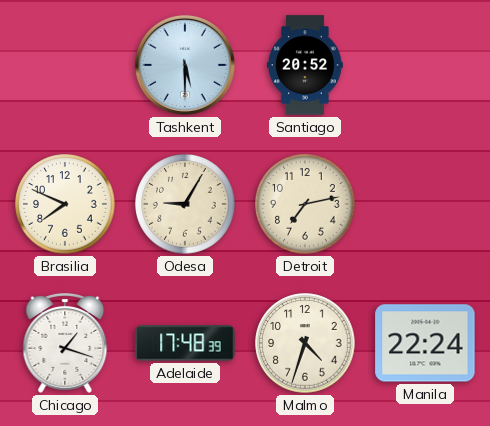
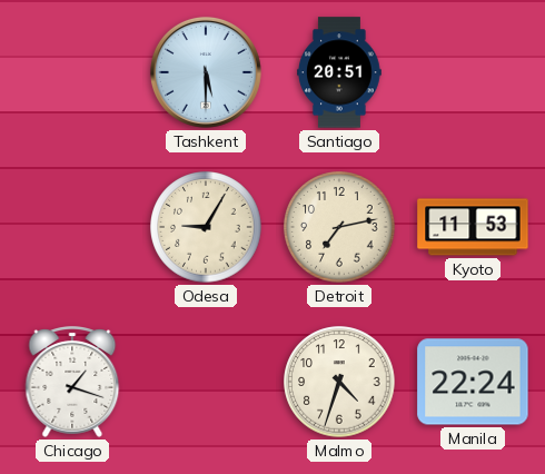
Santiago: 20:52 -> 20:51
Brasilia: 7:49 -> none
Kyoto: none -> 11:53
Adelaide: 17:48 -> none
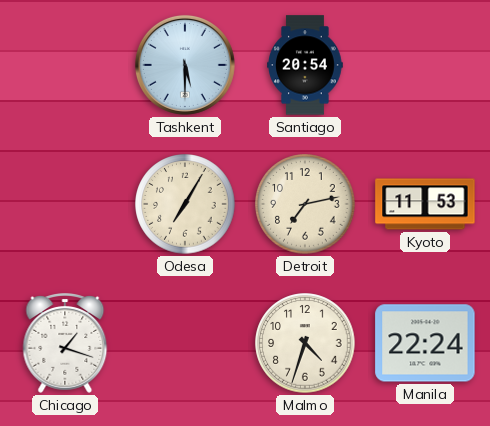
Santiago: 20:51 -> 20:54
Odesa: 9:05 -> 7:05
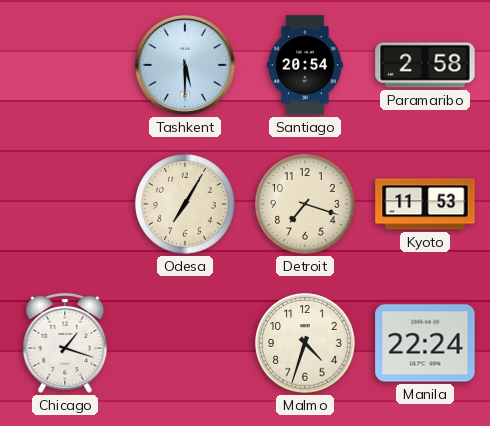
Paramaribo: none -> 2:58
Detroit: 7:13 -> 7:18
